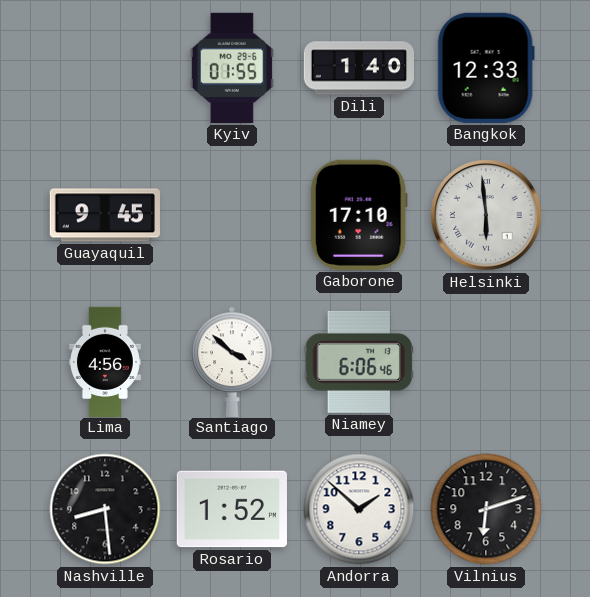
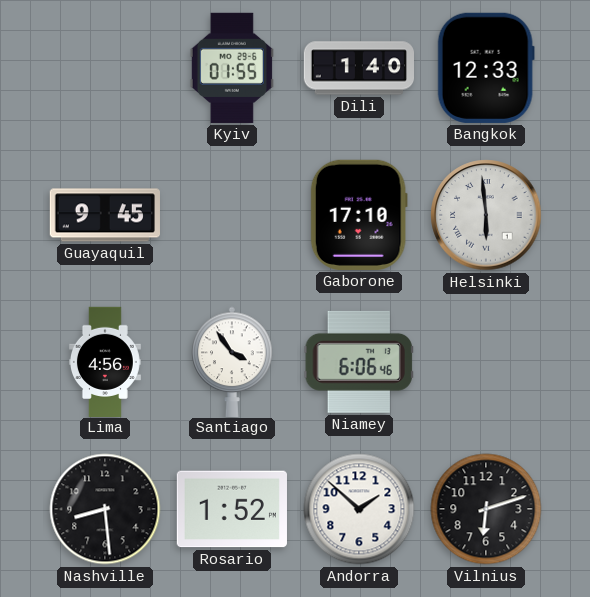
Santiago: 3:52 -> 3:54
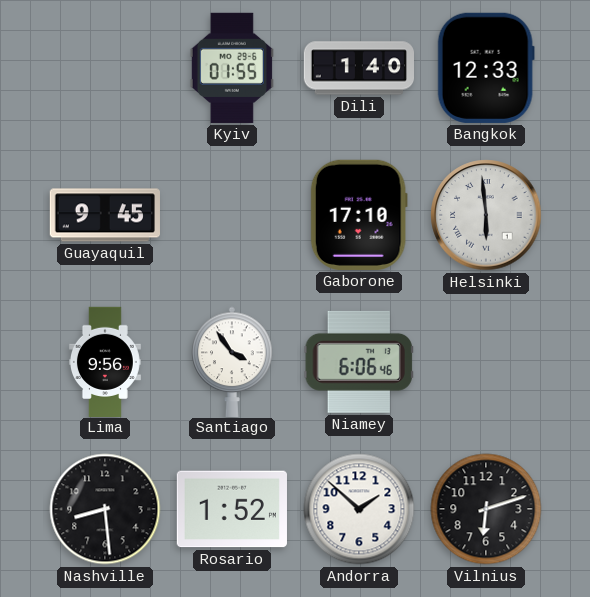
Lima: 4:56 -> 9:56
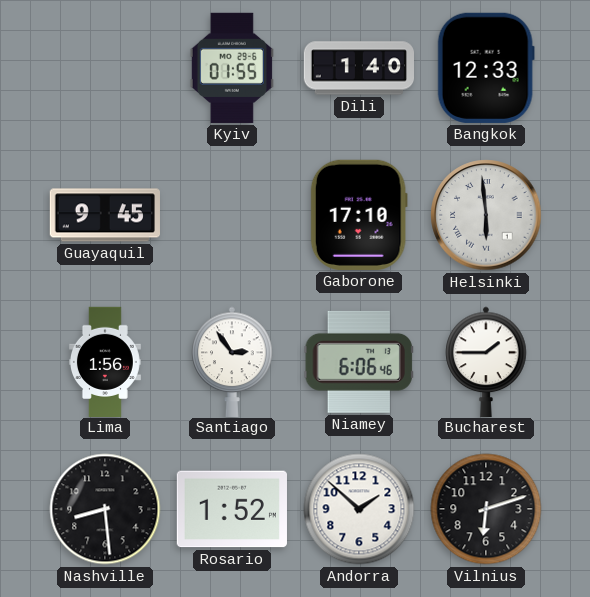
Lima: 9:56 -> 1:56
Santiago: 3:54 -> 2:54
Bucharest: none -> 1:45
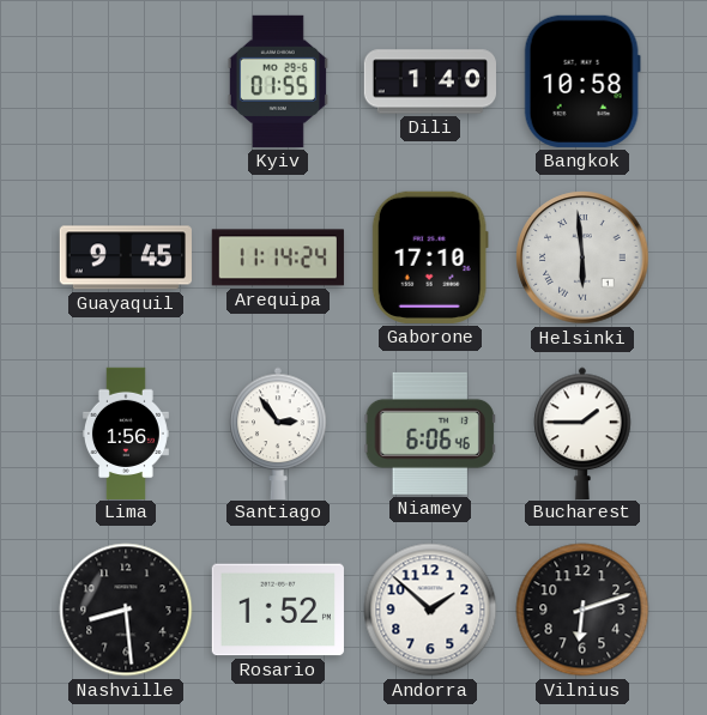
Bangkok: 12:33 -> 10:58
Arequipa: none -> 11:14
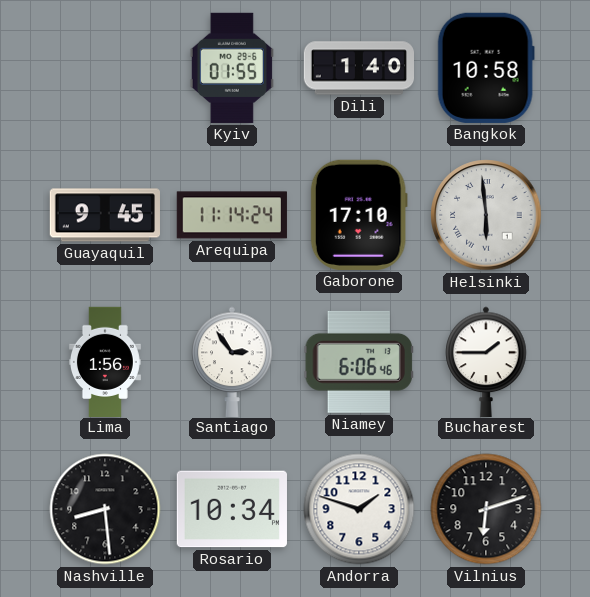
Rosario: 1:52 -> 10:34
Andorra: 1:52 -> 1:48
